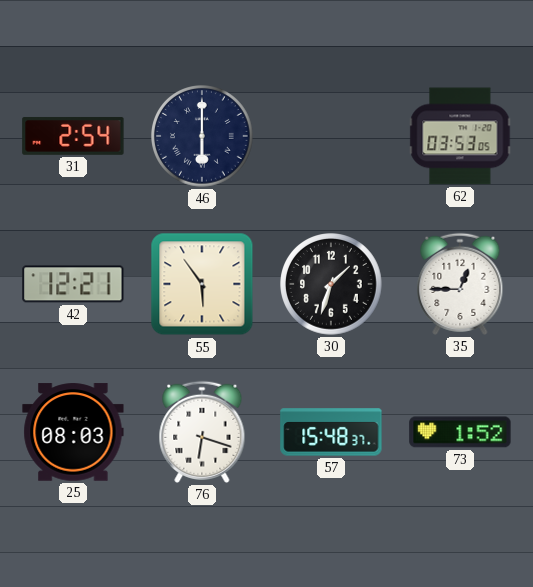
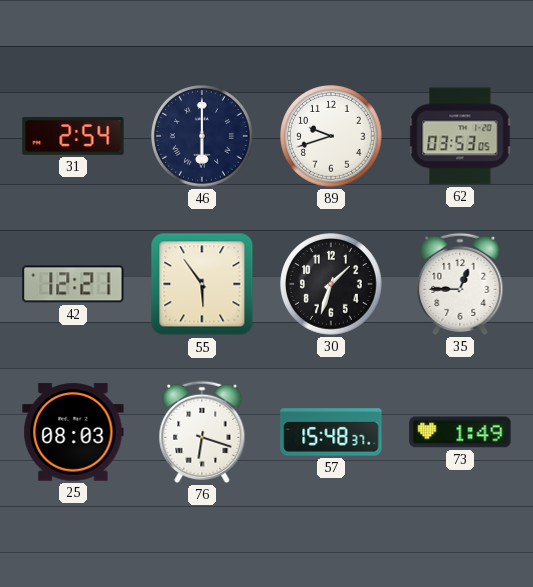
89: none -> 9:42
73: 1:52 -> 1:49
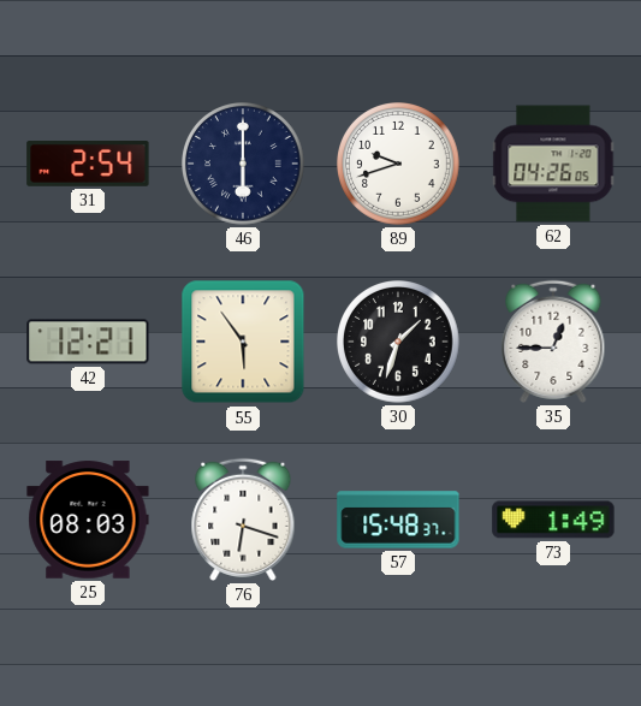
62: 03:53 -> 04:26
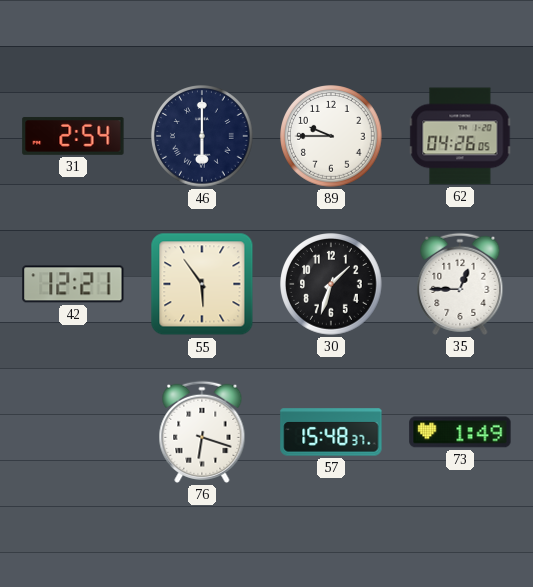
89: 9:42 -> 9:45
25: 08:03 -> none
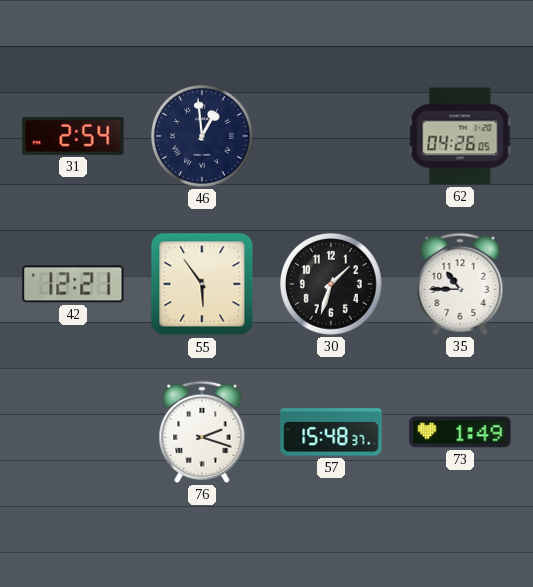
46: 6:00 -> 12:59
89: 9:45 -> none
35: 12:45 -> 10:45
76: 6:18 -> 2:18
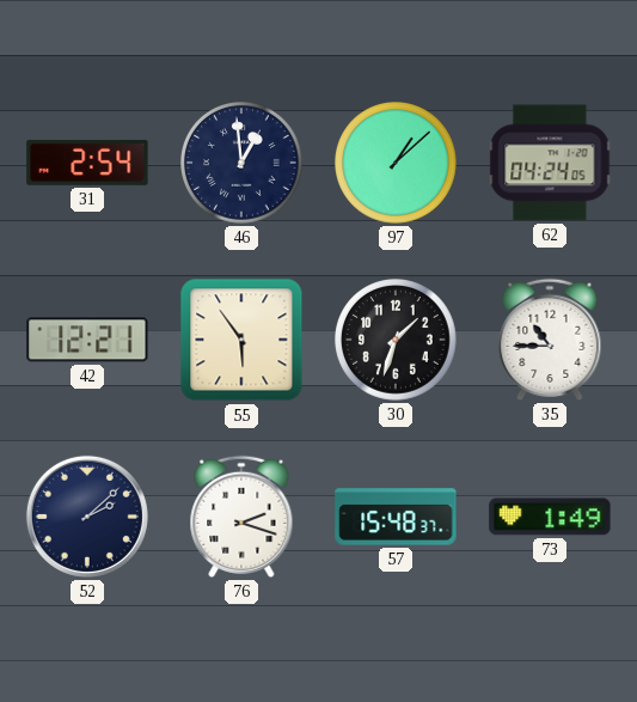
97: none -> 1:08
62: 04:26 -> 04:24
52: none -> 2:08
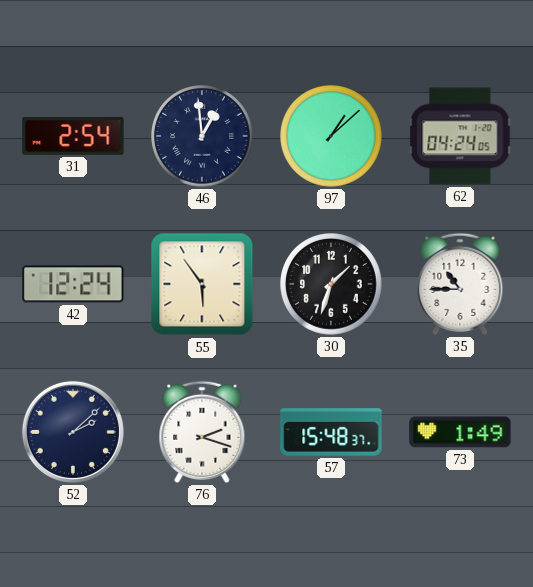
42: 12:21 -> 12:24
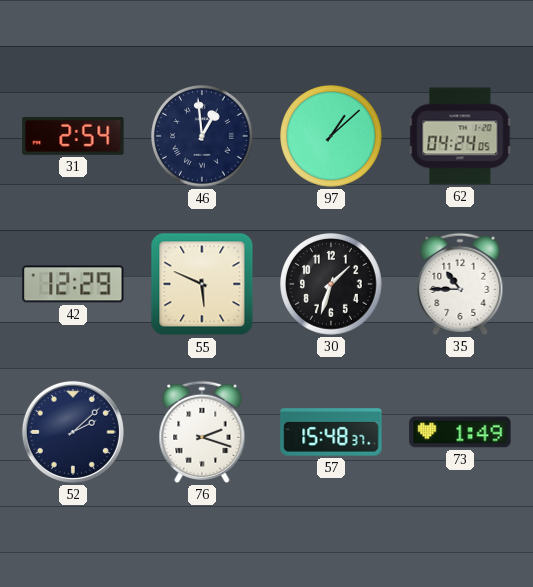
42: 12:24 -> 12:29
55: 5:54 -> 5:49
